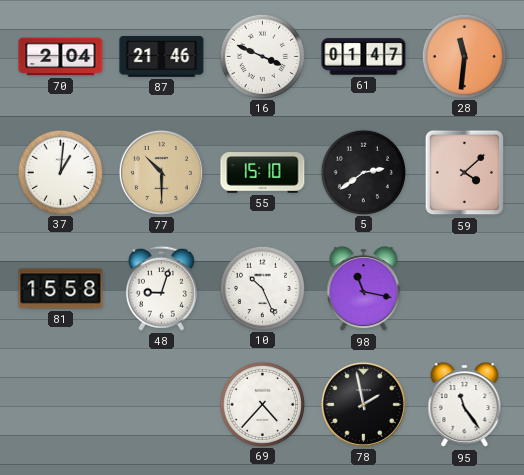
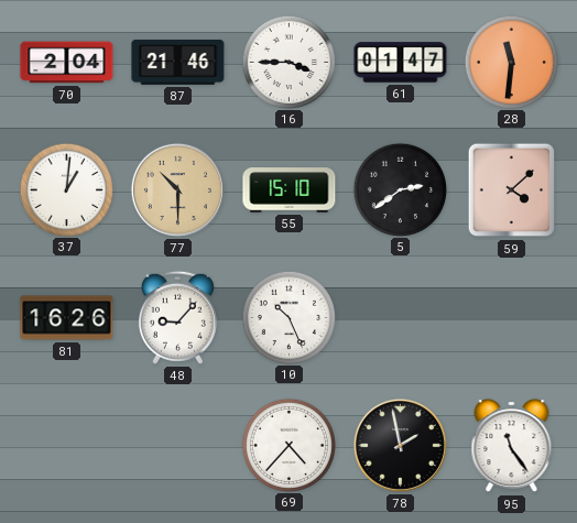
16: 3:49 -> 3:45
81: 15:58 -> 16:26
48: 9:03 -> 9:07
98: 11:17 -> none
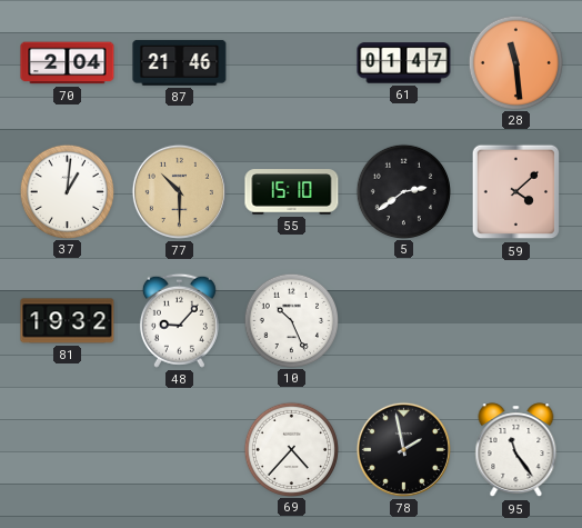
16: 3:45 -> none
28: 11:31 -> 11:29
81: 16:26 -> 19:32
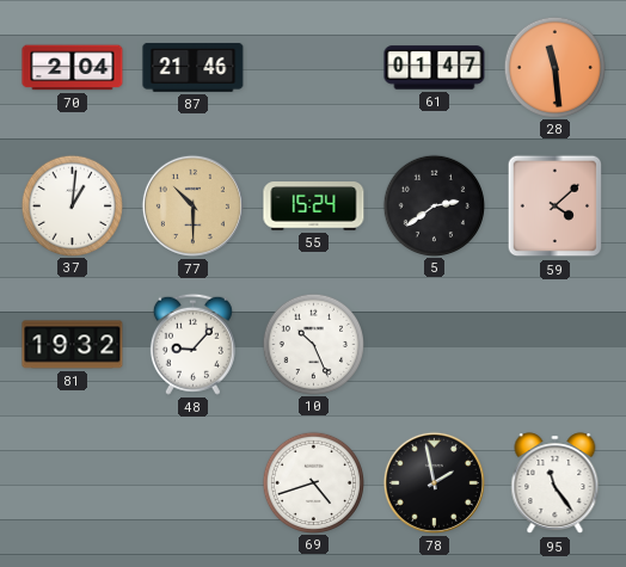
55: 15:10 -> 15:24
69: 4:37 -> 4:42
